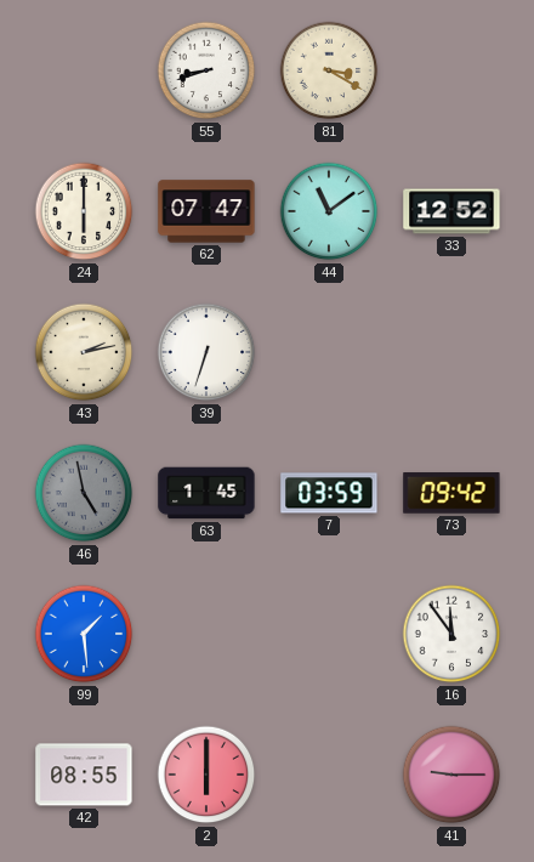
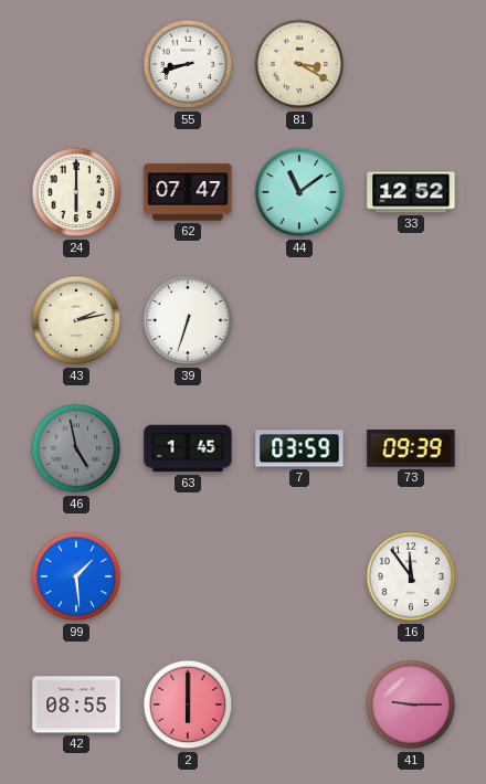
73: 09:42 -> 09:39
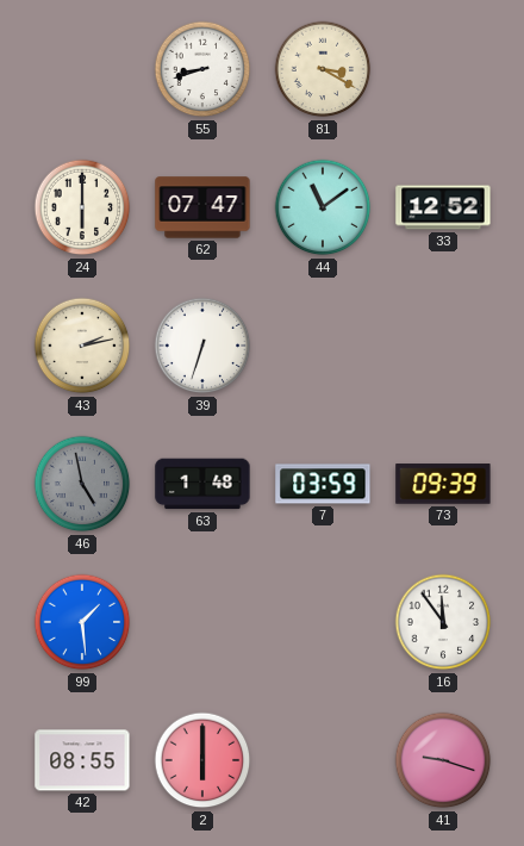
63: 1:45 -> 1:48
41: 9:15 -> 9:18
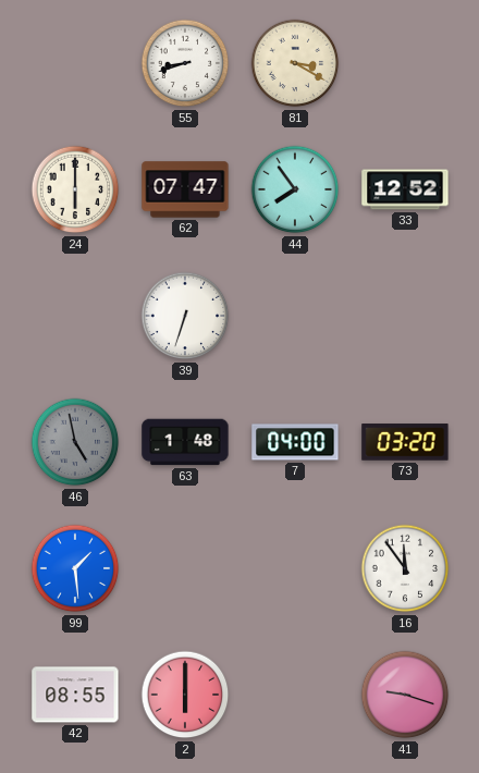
44: 11:09 -> 7:54
43: 2:13 -> none
7: 03:59 -> 04:00
73: 09:39 -> 03:20
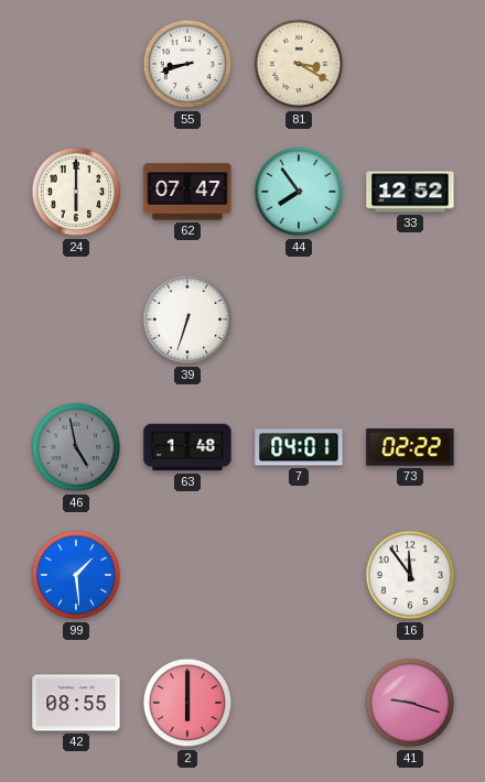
7: 04:00 -> 04:01
73: 03:20 -> 02:22
